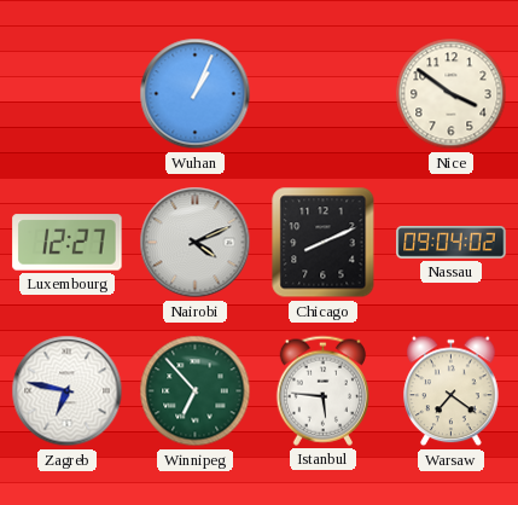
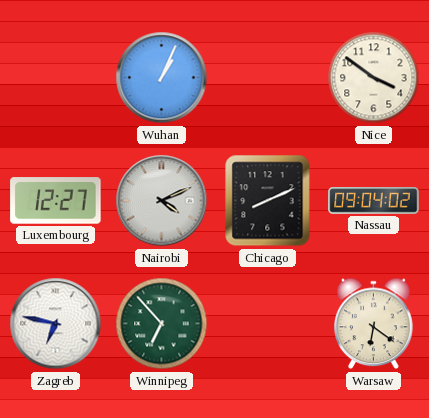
Istanbul: 5:46 -> none
Warsaw: 7:21 -> 6:21
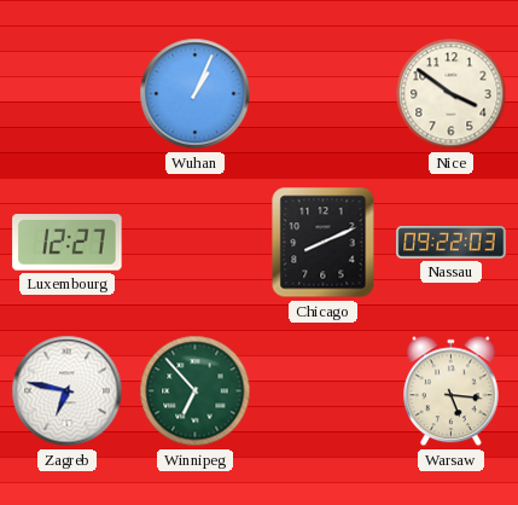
Nairobi: 4:11 -> none
Nassau: 09:04 -> 09:22
Warsaw: 6:21 -> 5:16
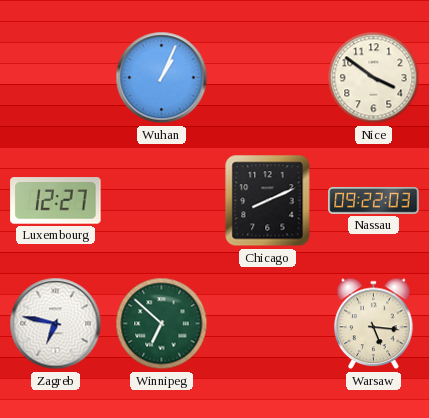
Winnipeg: 6:53 -> 6:52
